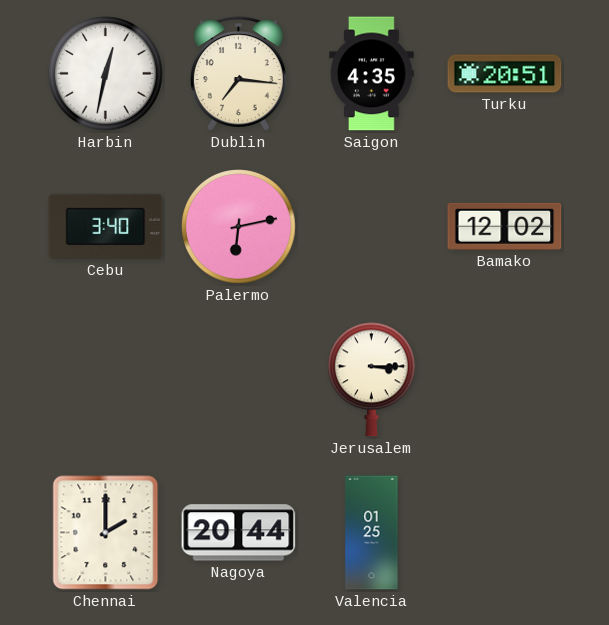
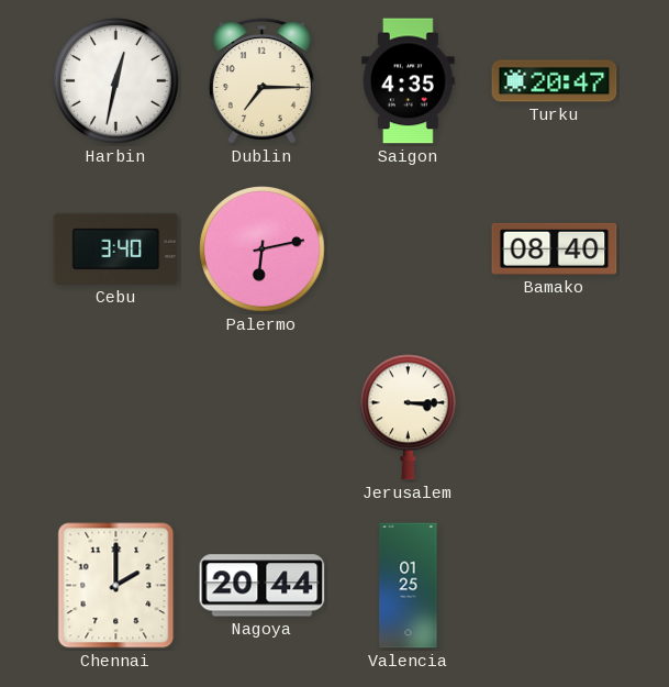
Dublin: 7:16 -> 7:15
Turku: 20:51 -> 20:47
Bamako: 12:02 -> 08:40
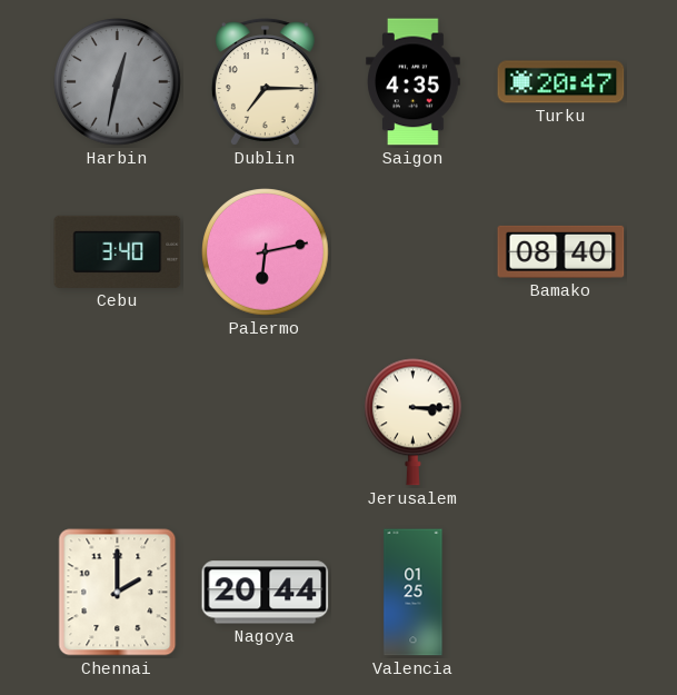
Harbin dial: white -> grey
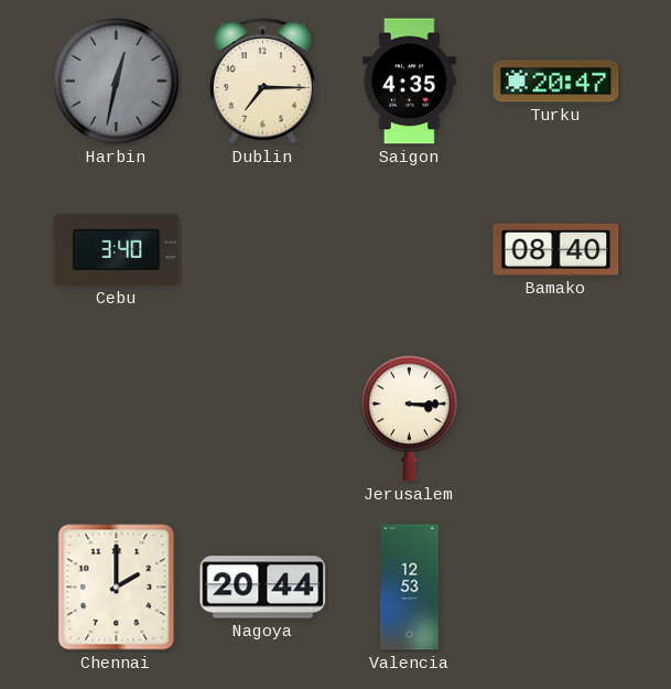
Palermo: 6:13 -> none
Valencia: 01:25 -> 12:53
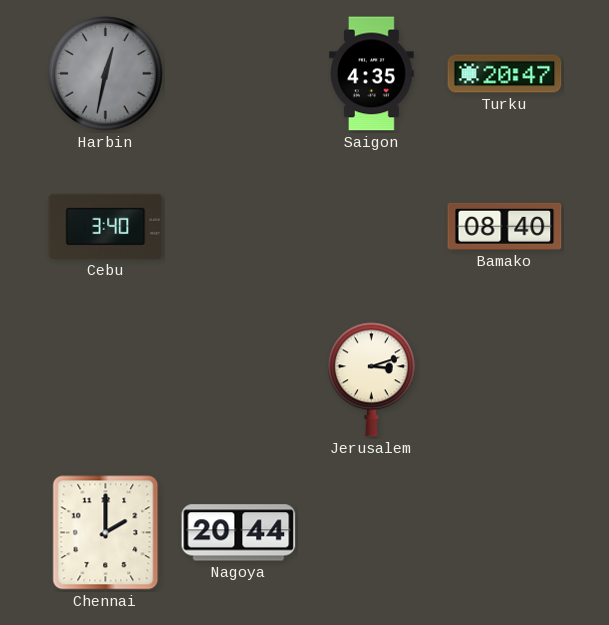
Dublin: 7:15 -> none
Jerusalem: 3:15 -> 3:12
Valencia: 12:53 -> none
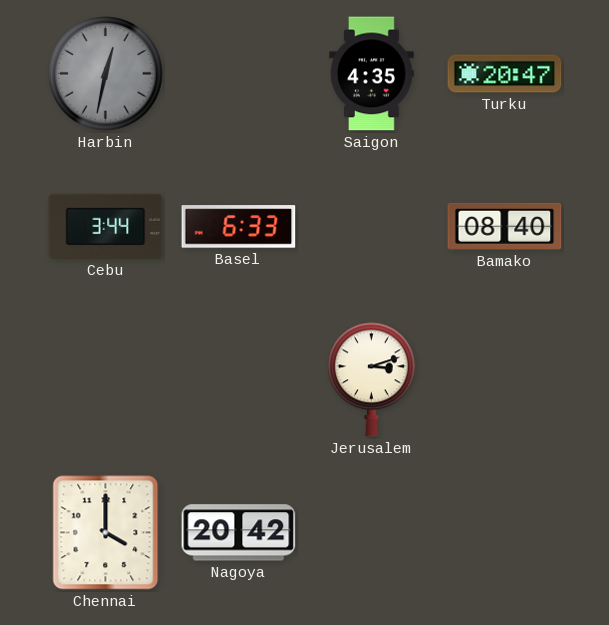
Cebu: 3:40 -> 3:44
Basel: none -> 6:33
Chennai: 2:00 -> 4:00
Nagoya: 20:44 -> 20:42
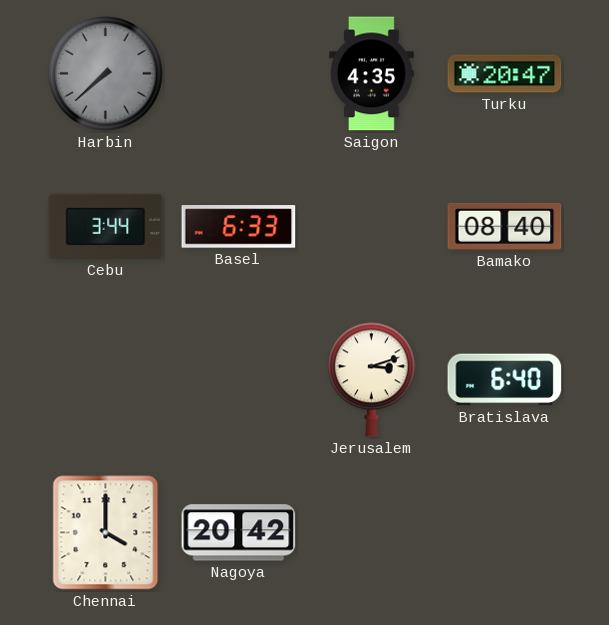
Harbin: 12:32 -> 7:38
Bratislava: none -> 6:40
